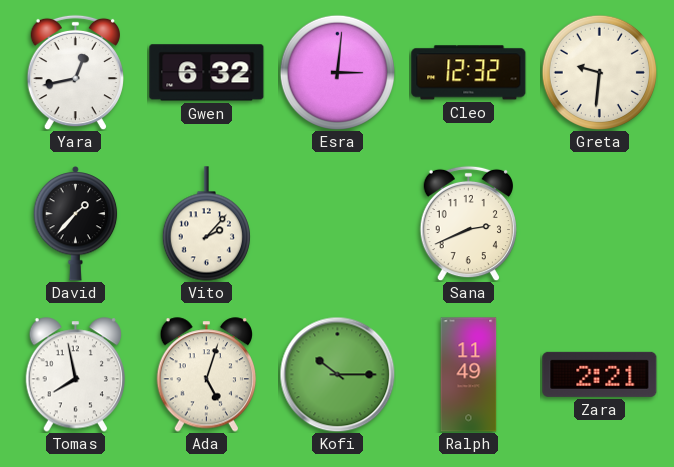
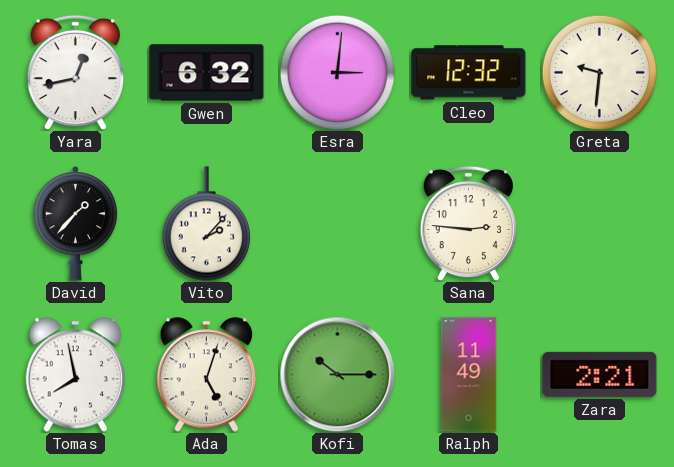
Sana: 2:41 -> 2:46
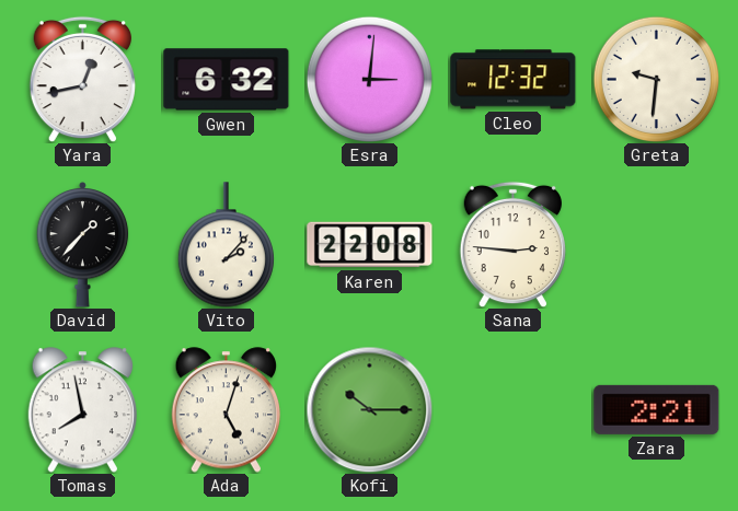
Karen: none -> 22:08
Ralph: 11:49 -> none
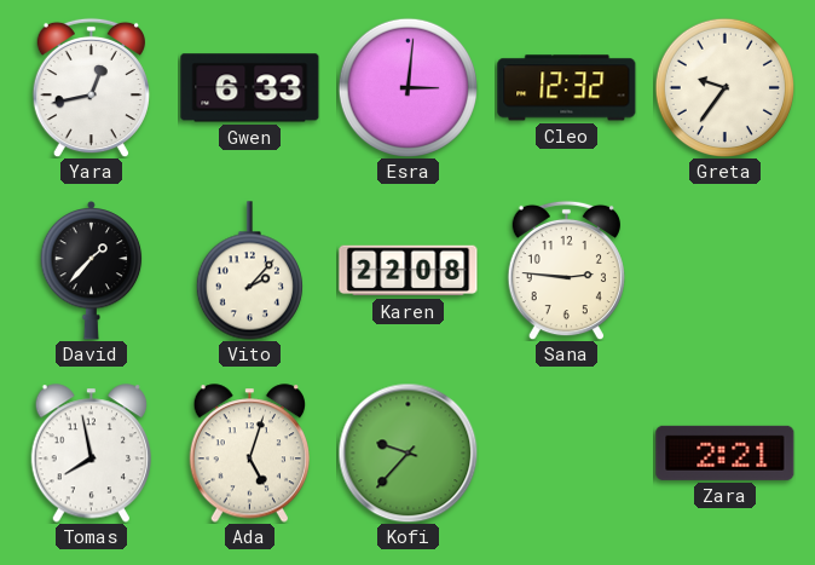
Gwen: 6:32 -> 6:33
Greta: 9:31 -> 9:36
Kofi: 10:15 -> 9:37
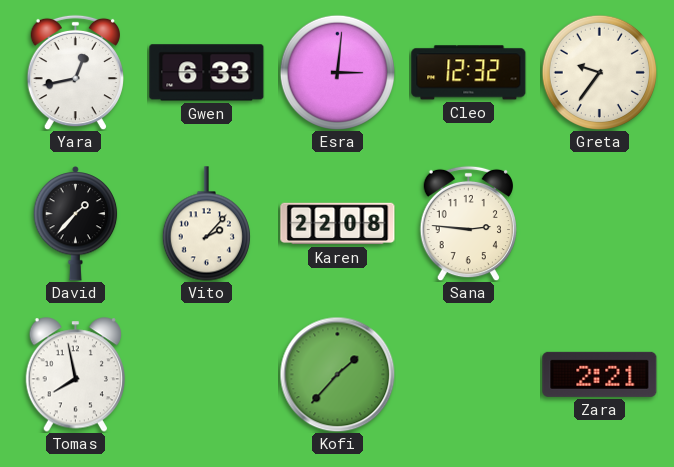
Ada: 5:03 -> none
Kofi: 9:37 -> 1:37
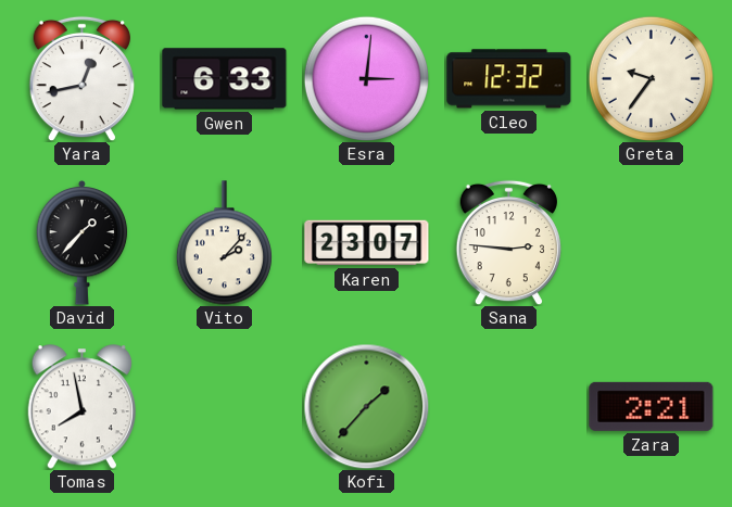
Karen: 22:08 -> 23:07
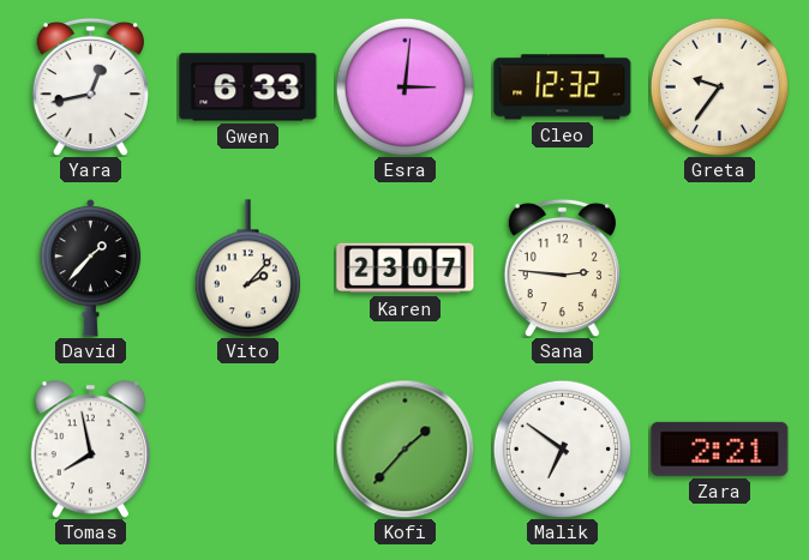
Malik: none -> 6:51
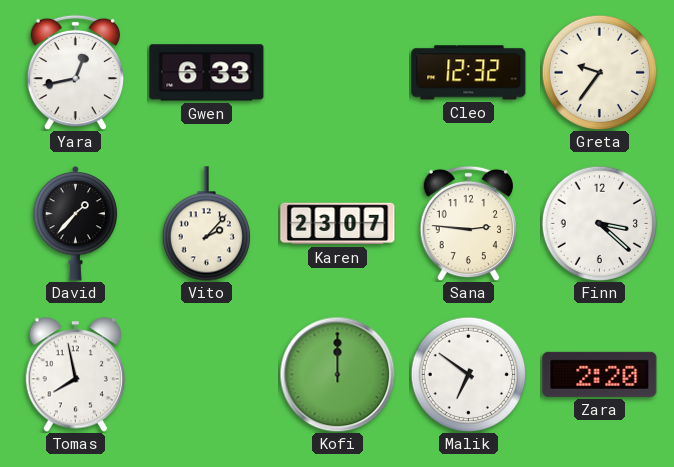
Esra: 3:01 -> none
Finn: none -> 3:22
Kofi: 1:37 -> 12:00
Zara: 2:21 -> 2:20
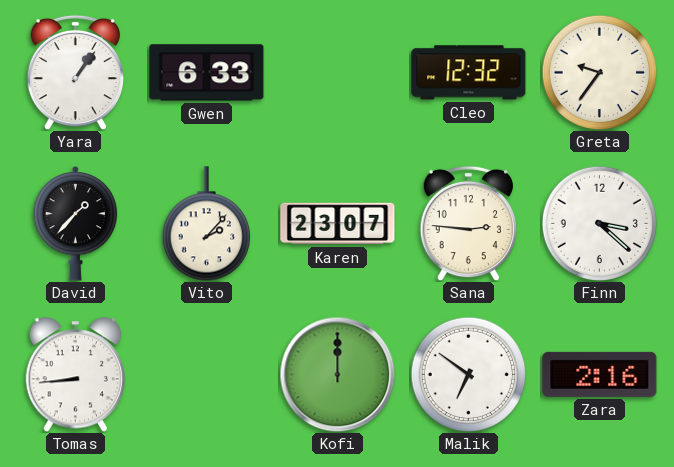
Yara: 12:43 -> 1:06
Tomas: 7:58 -> 8:44
Zara: 2:20 -> 2:16
